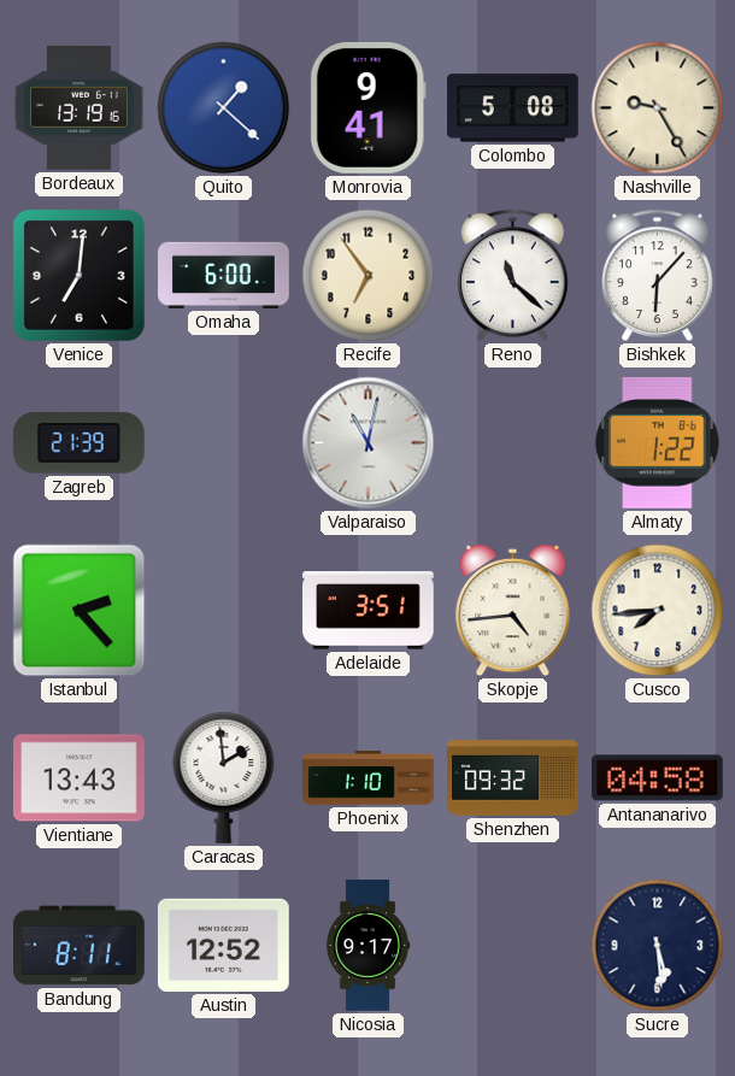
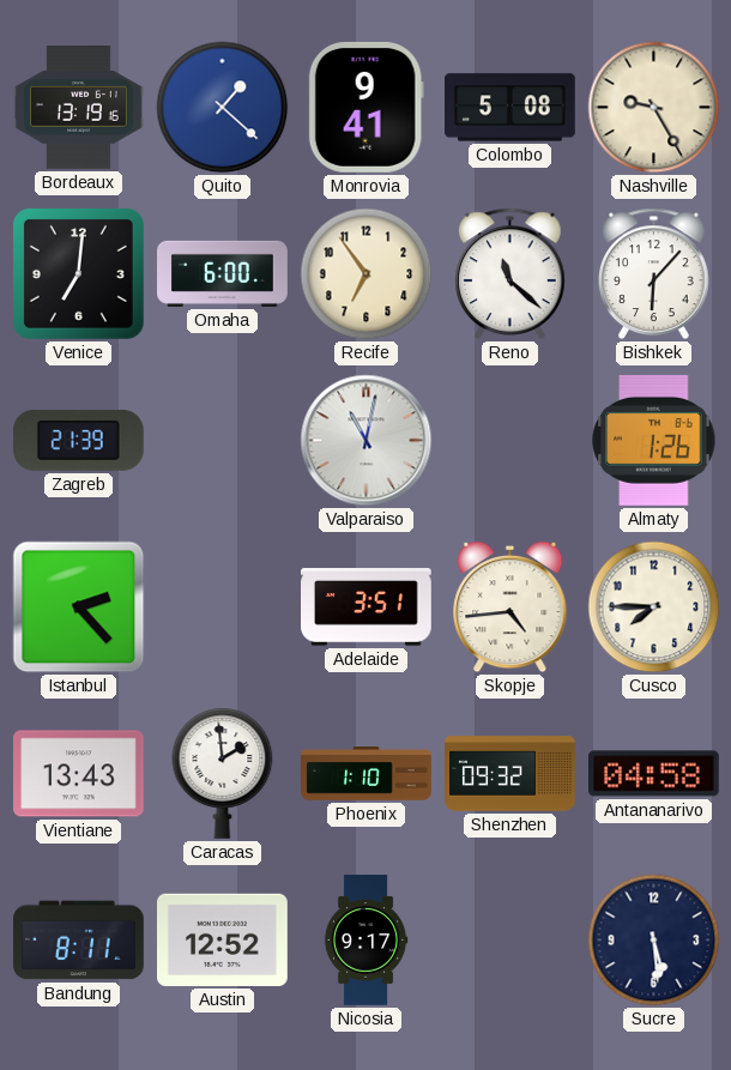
Almaty: 1:22 -> 1:26
Cusco: 7:44 -> 7:45
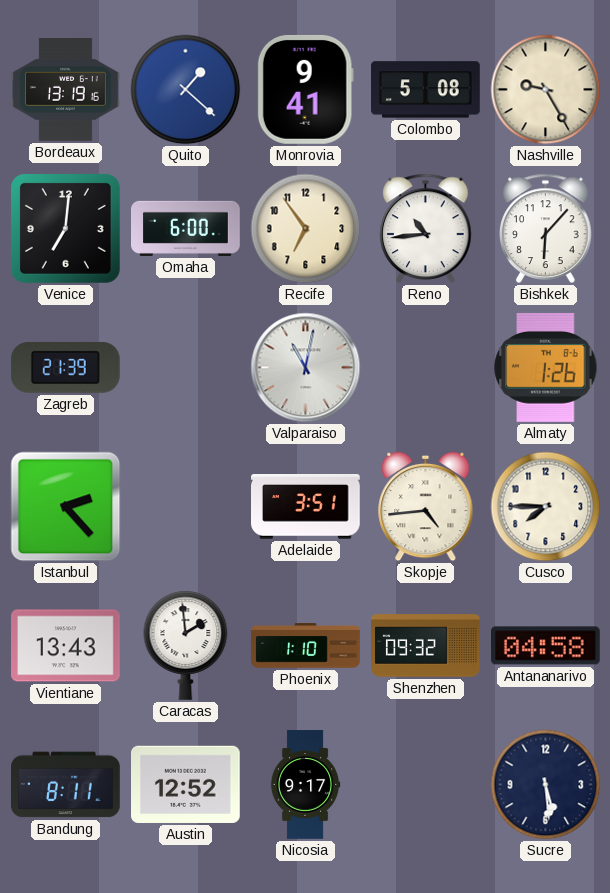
Reno: 11:22 -> 10:44
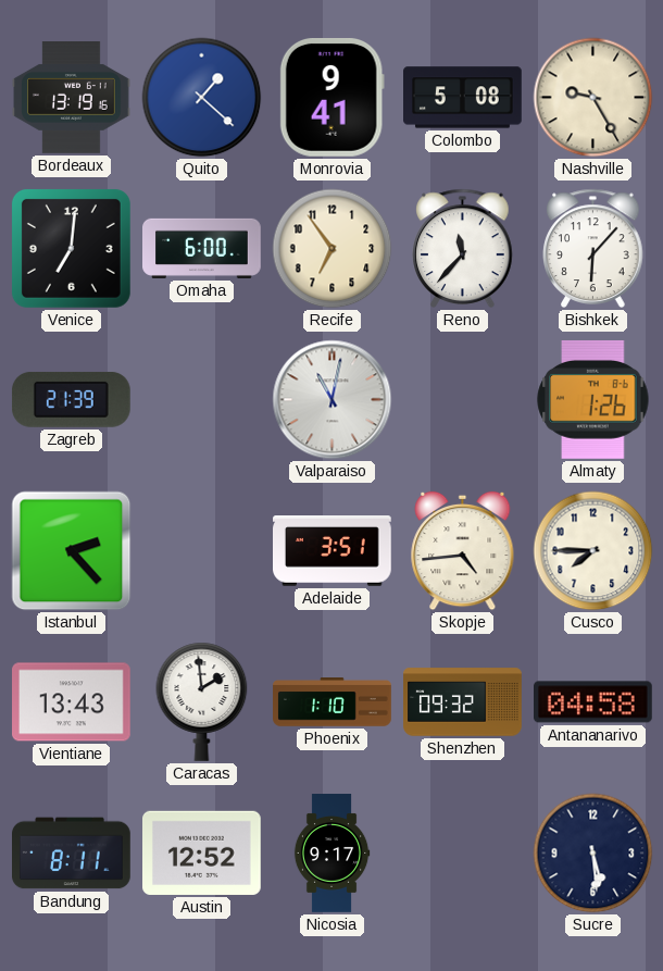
Reno: 10:44 -> 11:37
